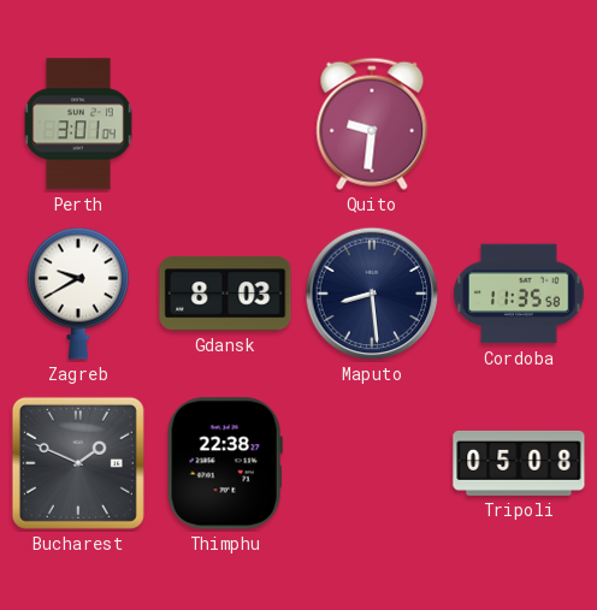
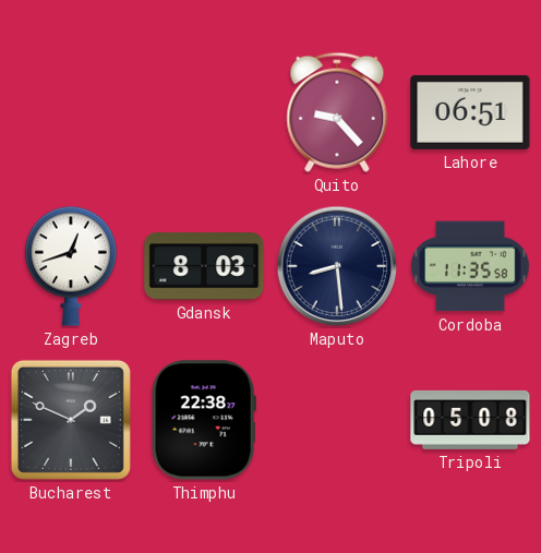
Perth: 3:01 -> none
Quito: 9:31 -> 9:23
Lahore: none -> 06:51
Zagreb: 9:40 -> 12:42
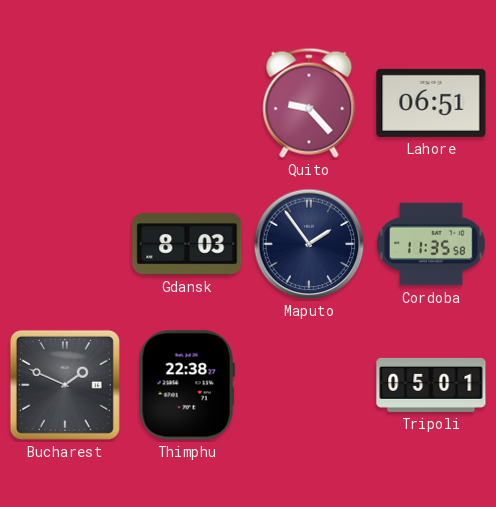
Zagreb: 12:42 -> none
Maputo: 8:29 -> 1:54
Tripoli: 05:08 -> 05:01
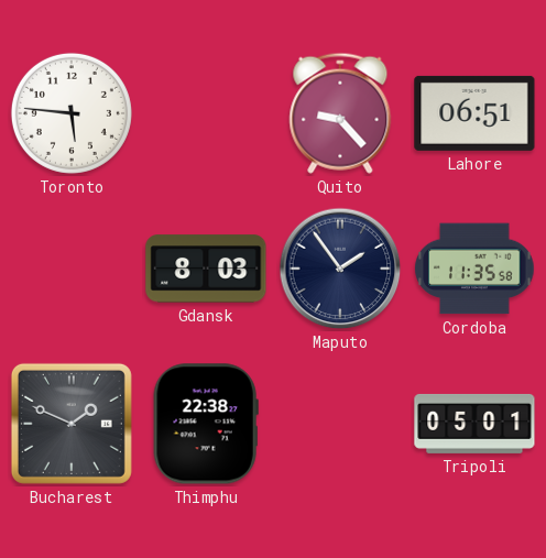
Toronto: none -> 5:46
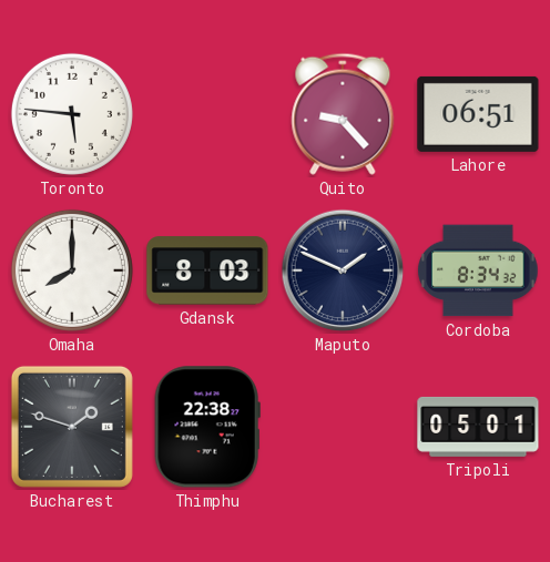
Omaha: none -> 8:00
Maputo: 1:54 -> 1:49
Cordoba: 11:35 -> 8:34
Bucharest: 1:49 -> 1:48
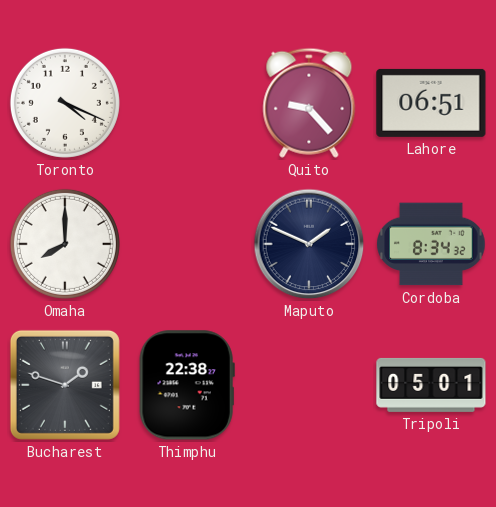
Toronto: 5:46 -> 4:19
Gdansk: 8:03 -> none
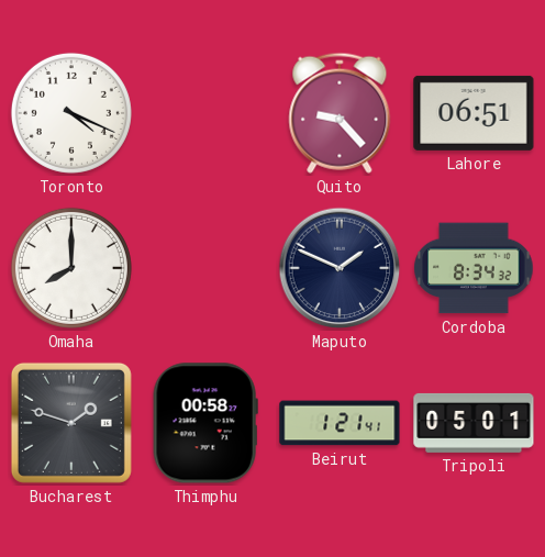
Thimphu: 22:38 -> 00:58
Beirut: none -> 1:21
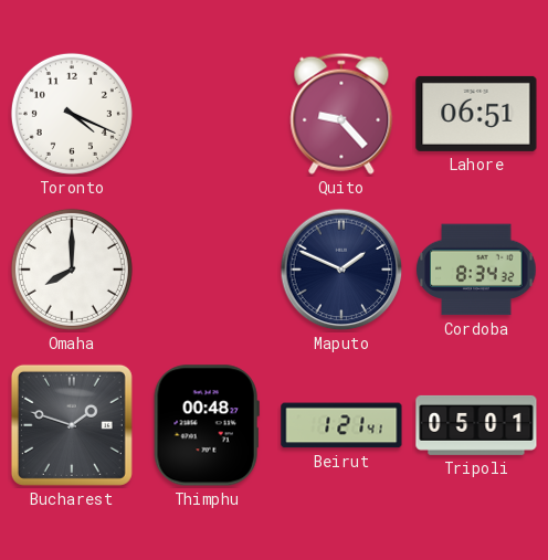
Thimphu: 00:58 -> 00:48
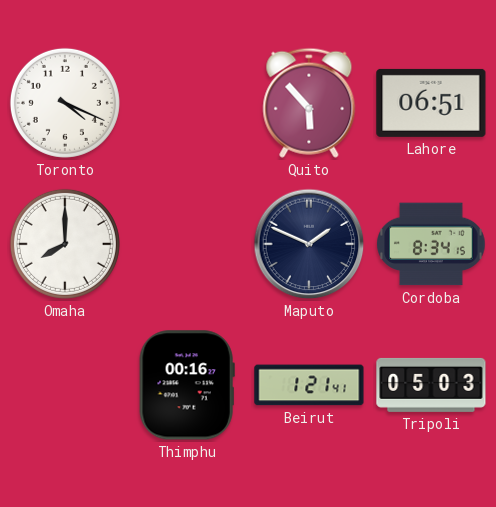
Quito: 9:23 -> 5:53
Cordoba: 8:34:32 -> 8:34:15
Bucharest: 1:48 -> none
Thimphu: 00:48 -> 00:16
Tripoli: 05:01 -> 05:03
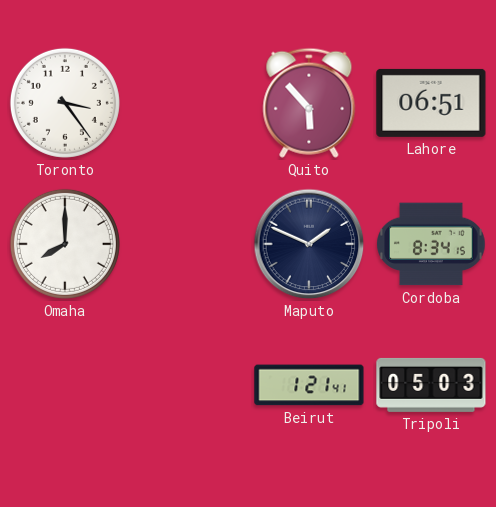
Toronto: 4:19 -> 3:24
Thimphu: 00:16 -> none
